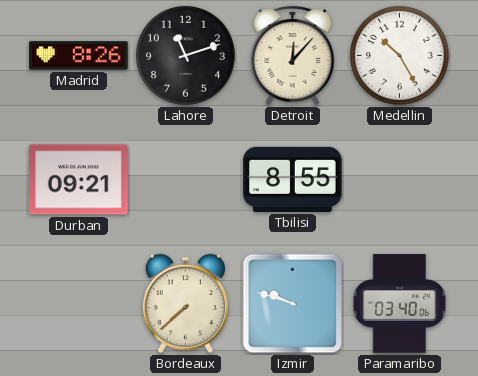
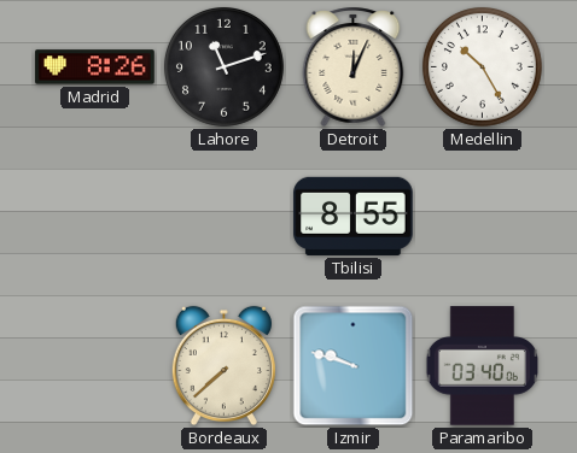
Detroit: 12:07 -> 12:04
Durban: 09:21 -> none
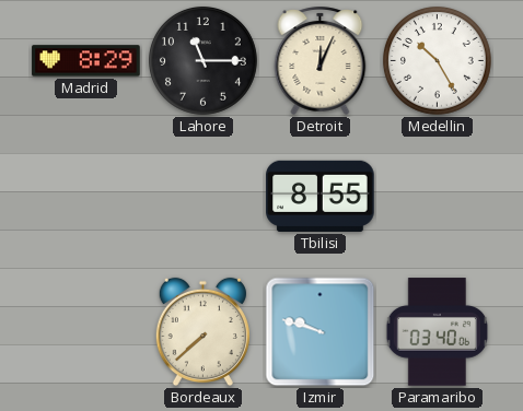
Madrid: 8:26 -> 8:29
Lahore: 11:12 -> 11:15
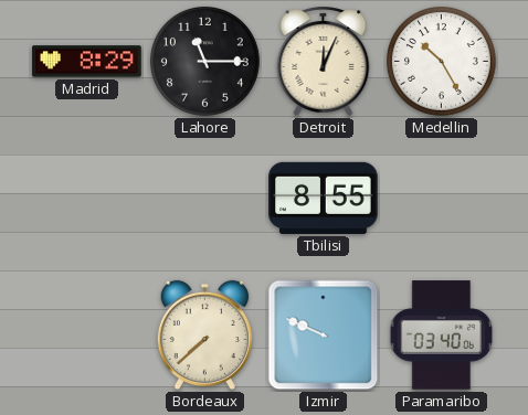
Izmir: 9:48 -> 9:49
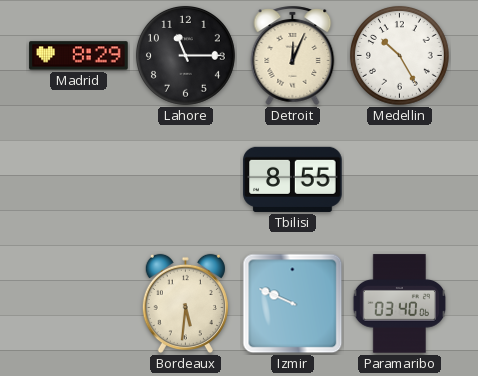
Bordeaux: 7:38 -> 5:31
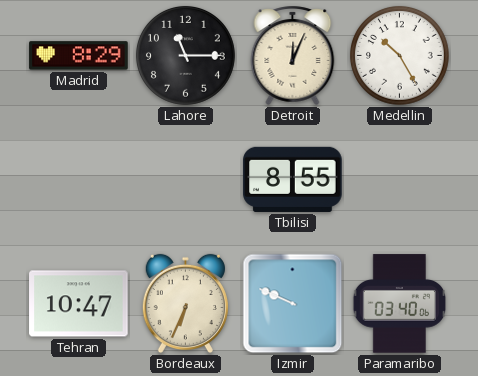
Tehran: none -> 10:47
Bordeaux: 5:31 -> 6:34
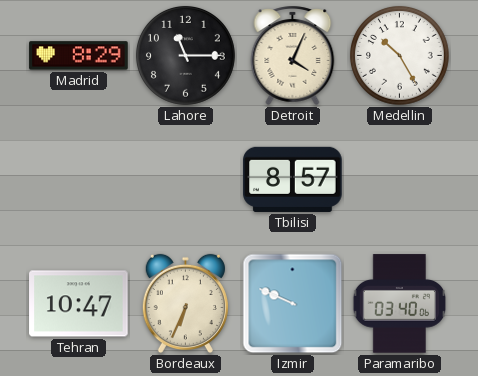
Detroit: 12:04 -> 4:04
Tbilisi: 8:55 -> 8:57
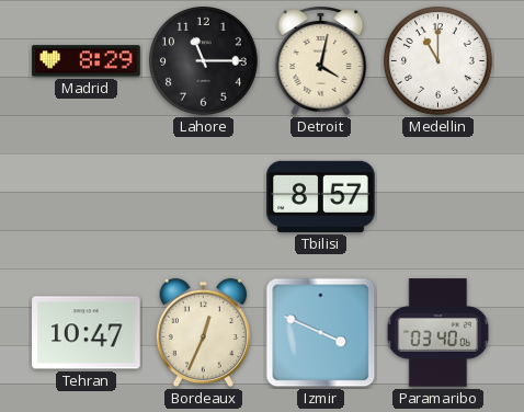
Detroit: 4:04 -> 4:02
Medellin: 10:25 -> 11:00
Bordeaux: 6:34 -> 12:34
Izmir: 9:49 -> 3:49
